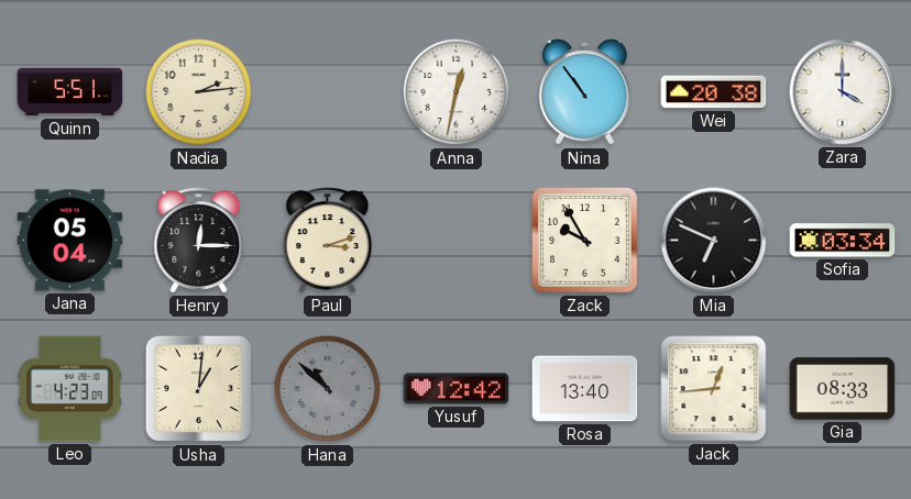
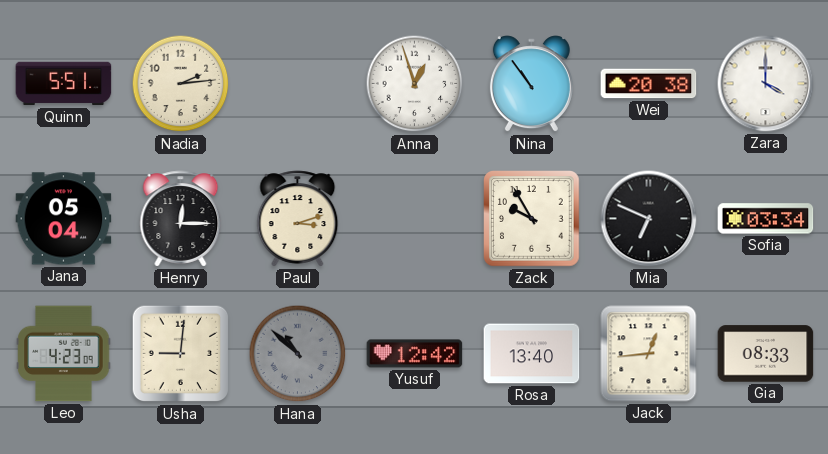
Anna: 12:32 -> 12:57
Usha: 1:01 -> 9:01
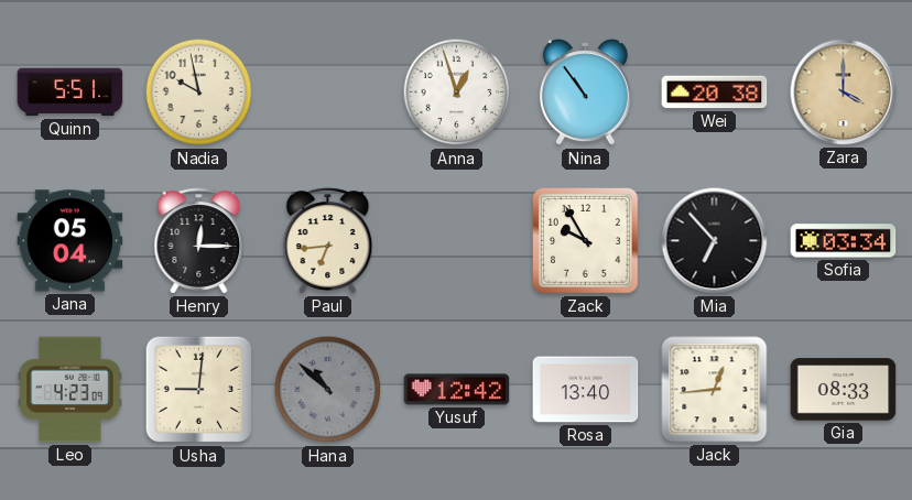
Nadia: 2:14 -> 9:58
Zara dial: white -> champagne
Paul: 3:12 -> 6:44
Mia: 6:49 -> 6:53
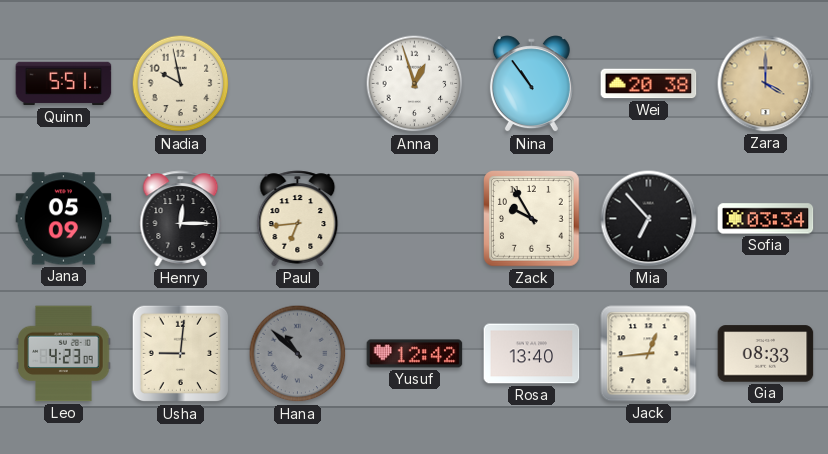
Jana: 05:04 -> 05:09
